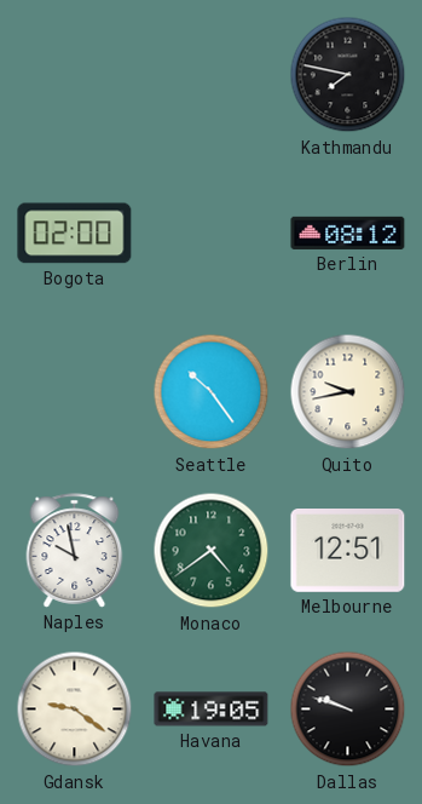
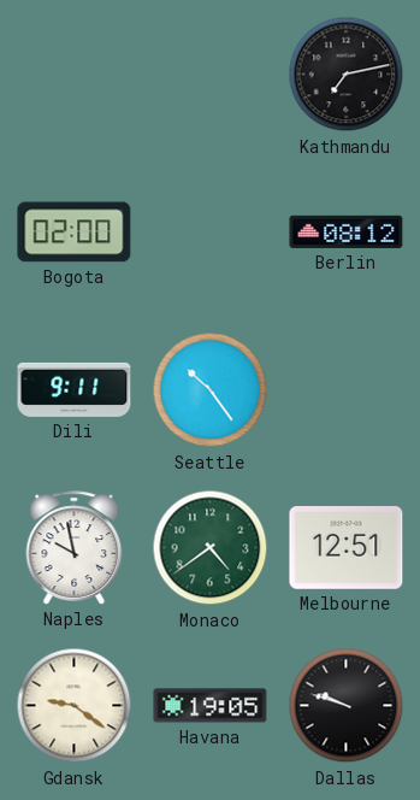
Kathmandu: 7:47 -> 7:13
Dili: none -> 9:11
Quito: 9:43 -> none
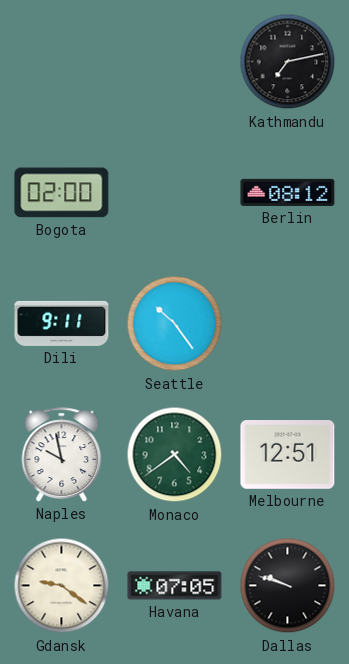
Havana: 19:05 -> 07:05
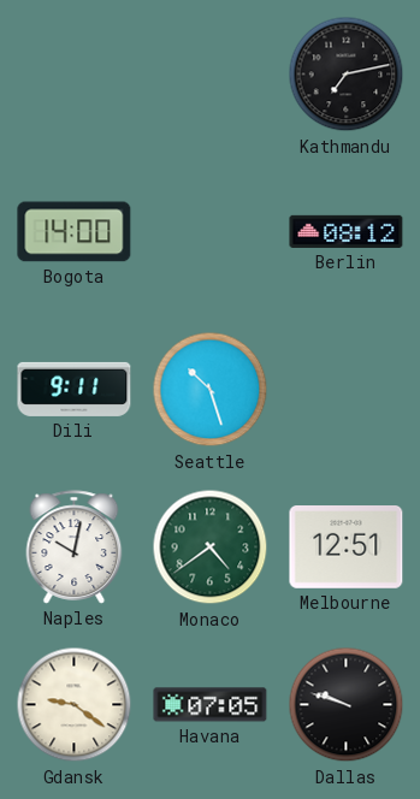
Bogota: 02:00 -> 14:00
Seattle: 10:24 -> 10:27
Naples: 9:58 -> 10:02
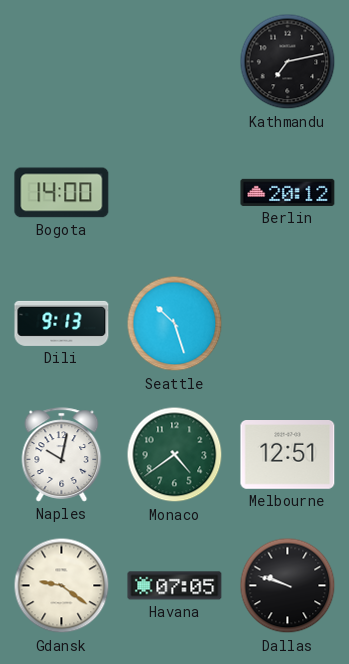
Berlin: 08:12 -> 20:12
Dili: 9:11 -> 9:13
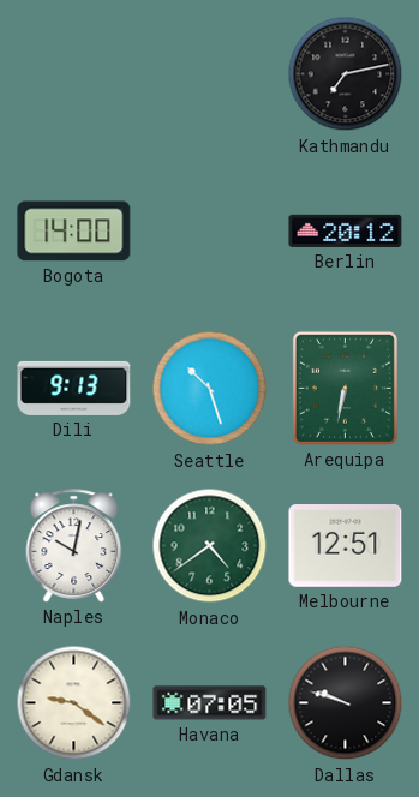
Arequipa: none -> 6:32
